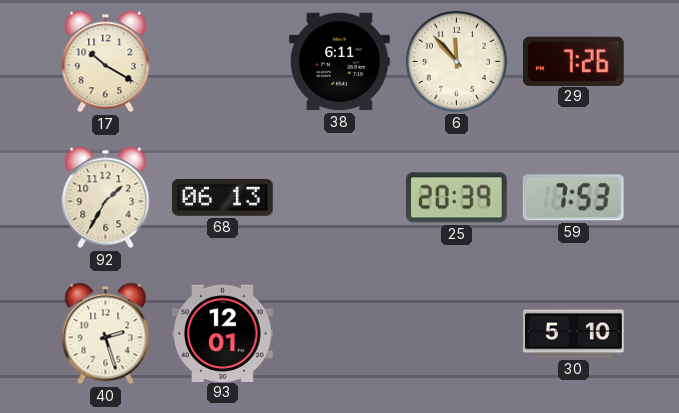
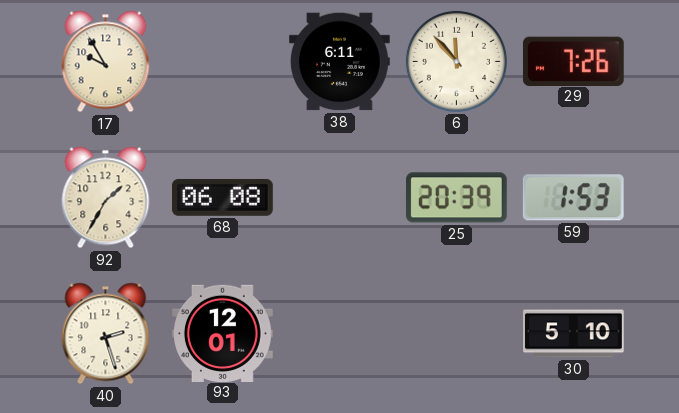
17: 10:20 -> 9:55
68: 06:13 -> 06:08
59: 7:53 -> 1:53
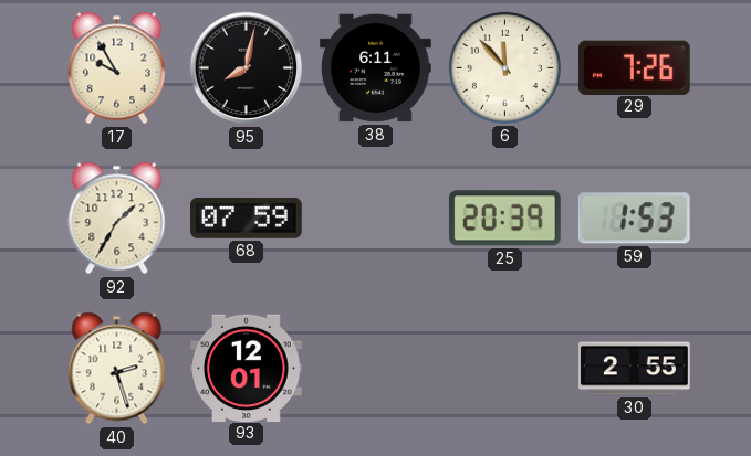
95: none -> 8:02
68: 06:08 -> 07:59
30: 5:10 -> 2:55
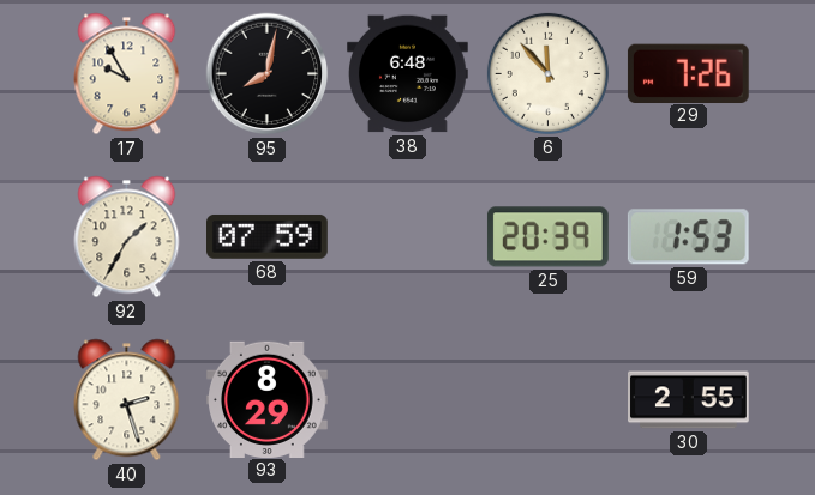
38: 6:11 -> 6:48
93: 12:01 -> 8:29
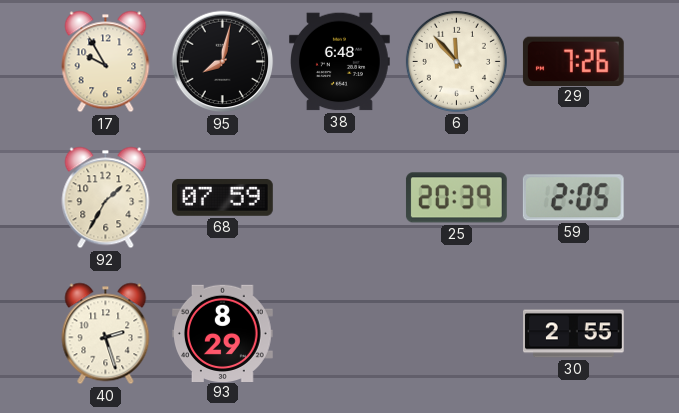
59: 1:53 -> 2:05
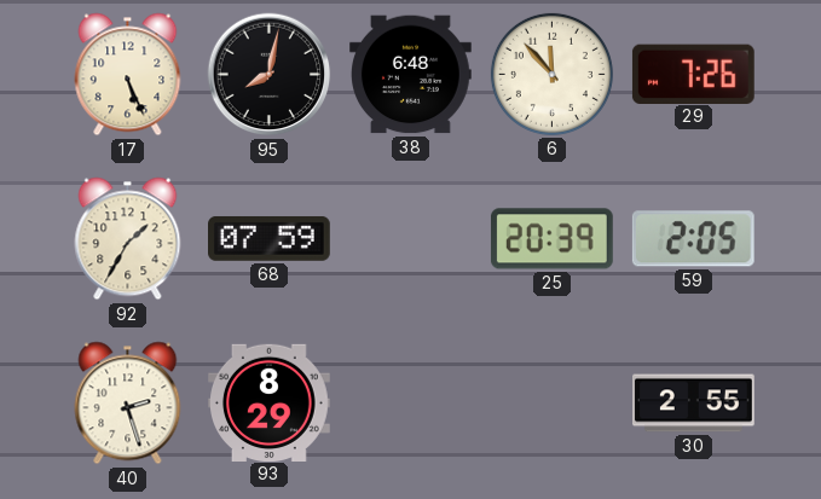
17: 9:55 -> 5:26
